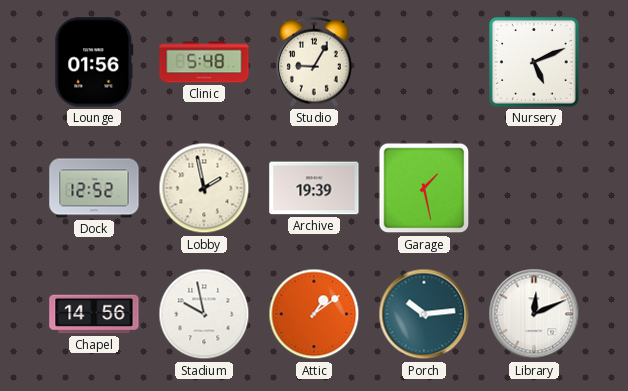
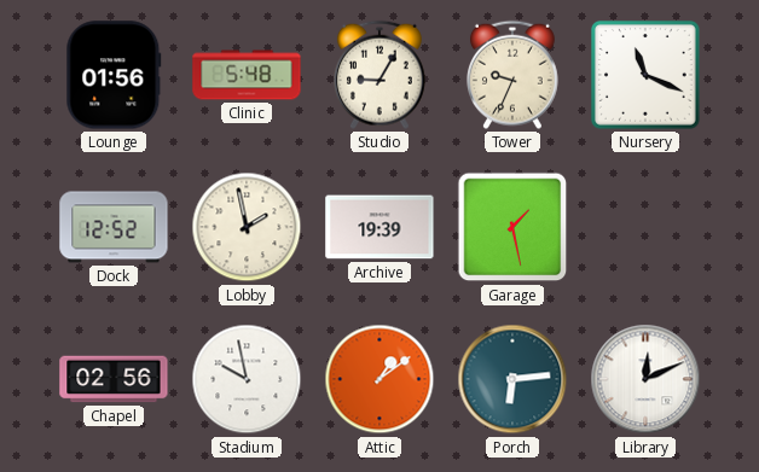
Tower: none -> 9:34
Nursery: 5:11 -> 11:19
Chapel: 14:56 -> 02:56
Porch: 10:14 -> 6:14
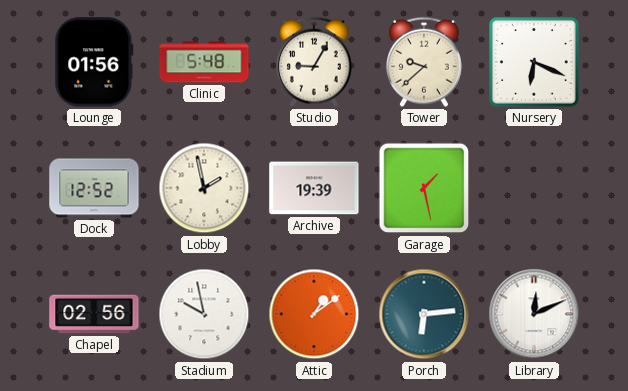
Tower: 9:34 -> 9:38
Nursery: 11:19 -> 6:19
